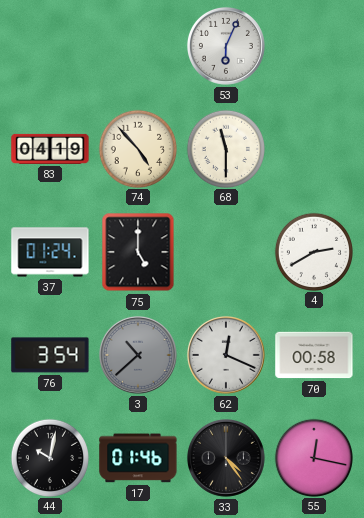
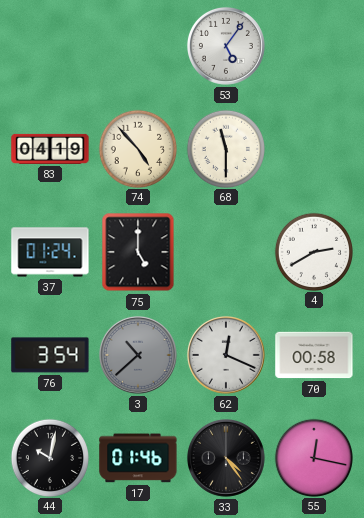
53: 6:04 -> 5:06
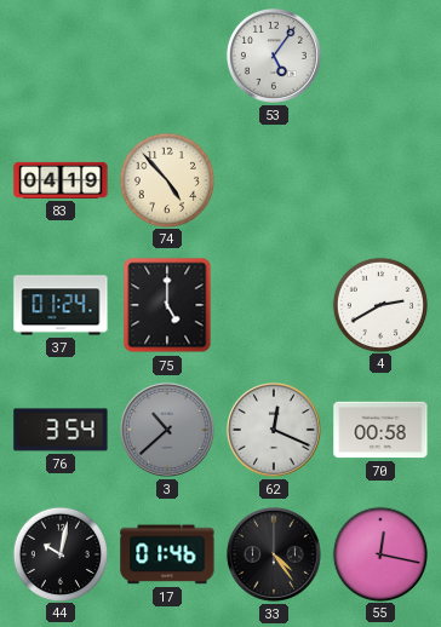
68: 11:30 -> none
